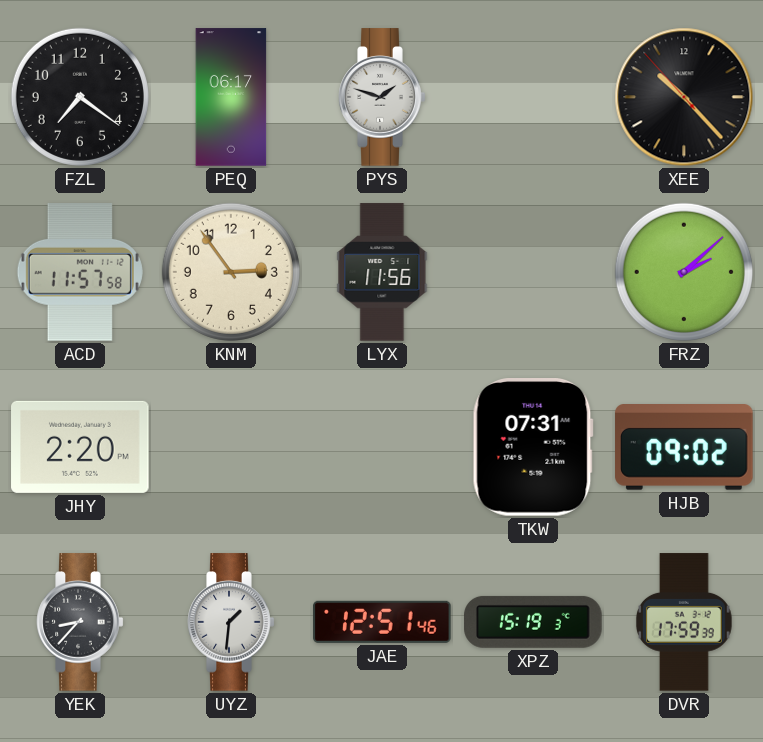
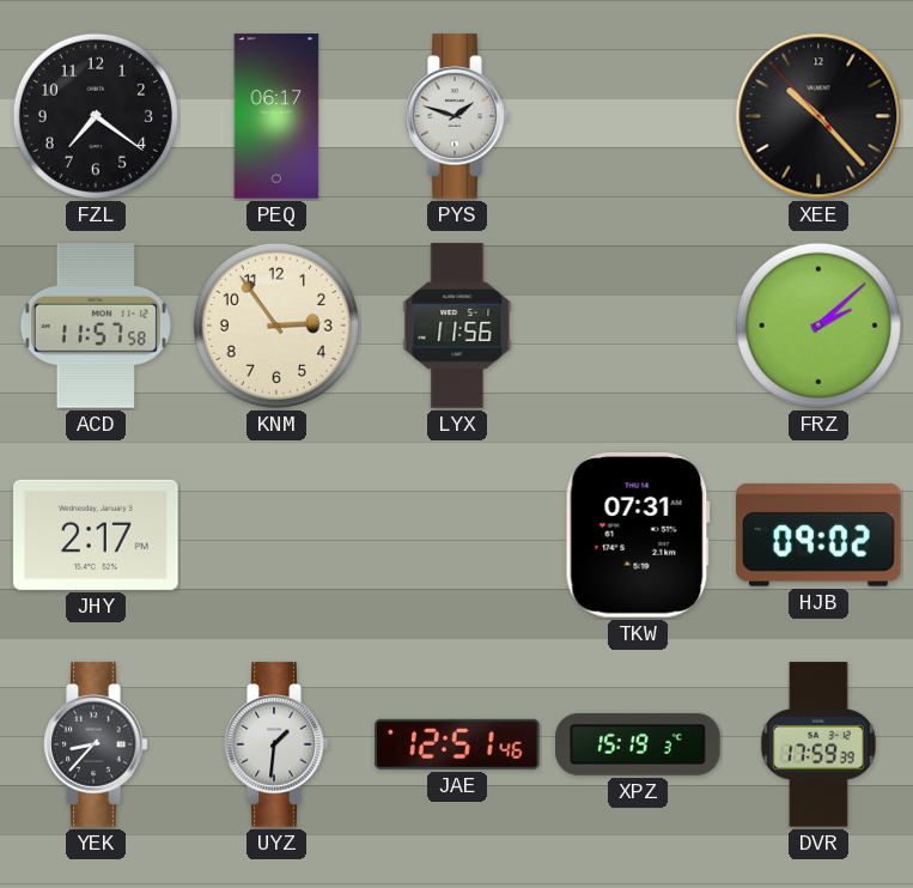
JHY: 2:20 -> 2:17
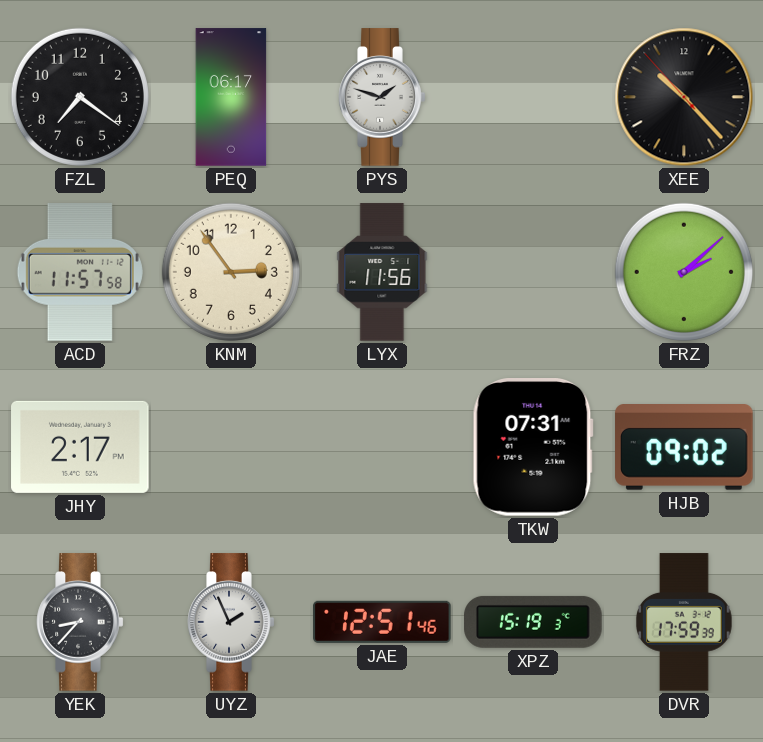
UYZ: 1:31 -> 1:56
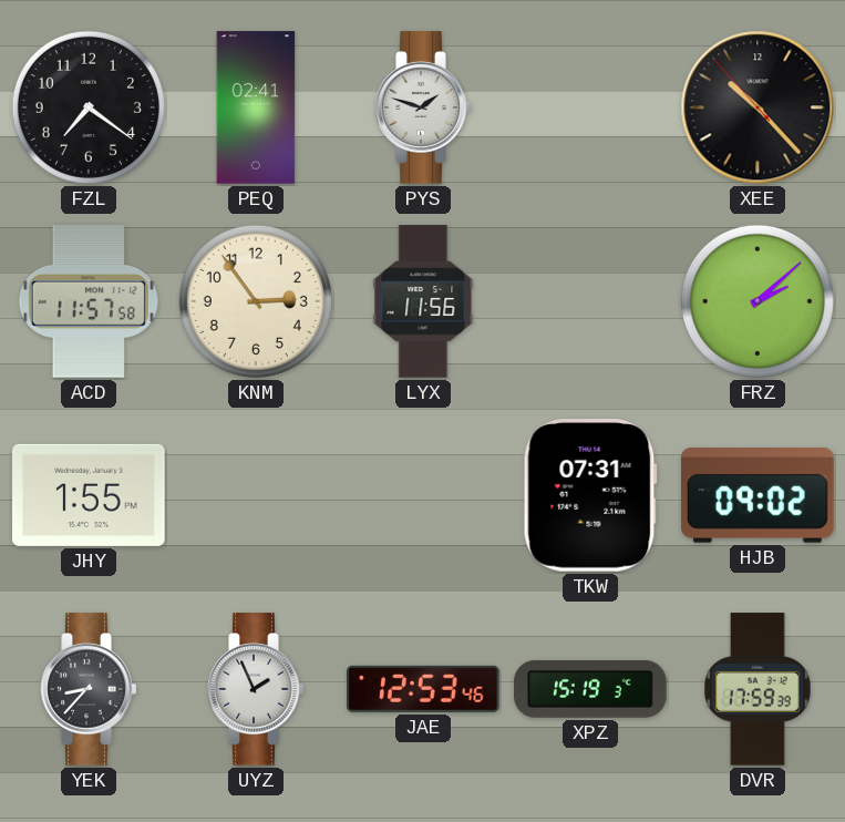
PEQ: 06:17 -> 02:41
JHY: 2:17 -> 1:55
JAE: 12:51 -> 12:53
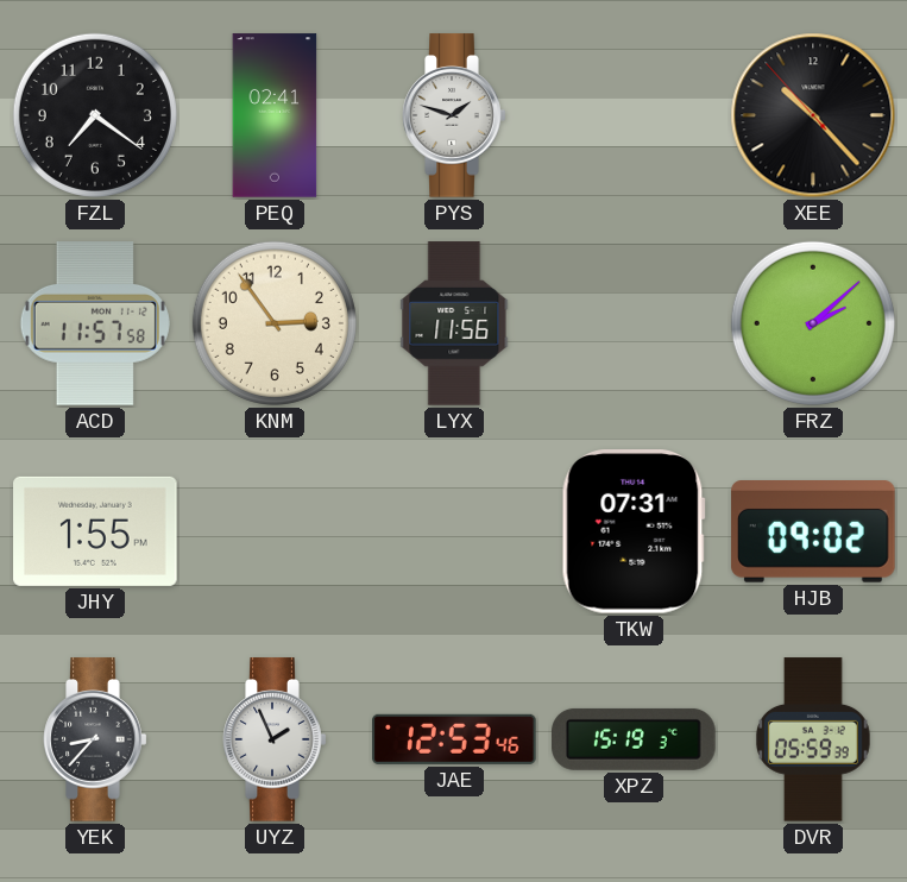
DVR: 17:59 -> 05:59
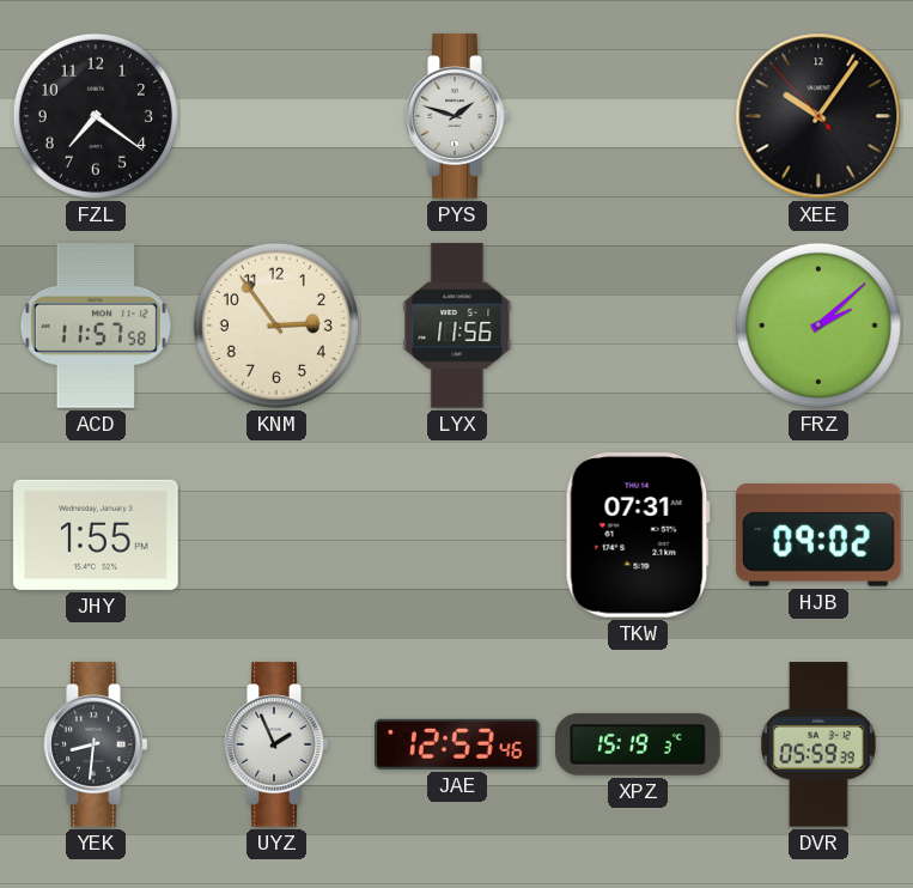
PEQ: 02:41 -> none
XEE: 10:22 -> 10:05
YEK: 8:37 -> 8:31
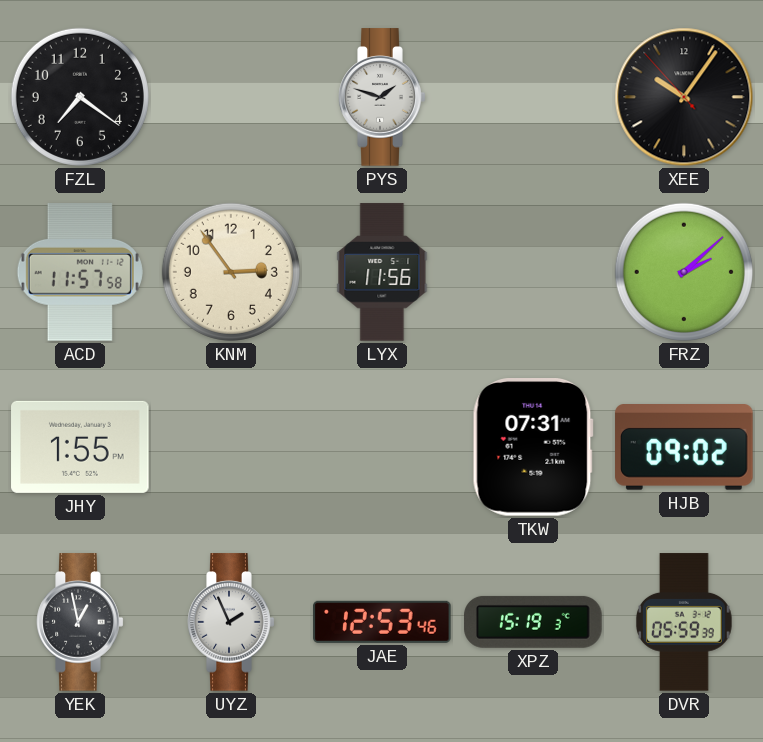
YEK: 8:31 -> 12:58
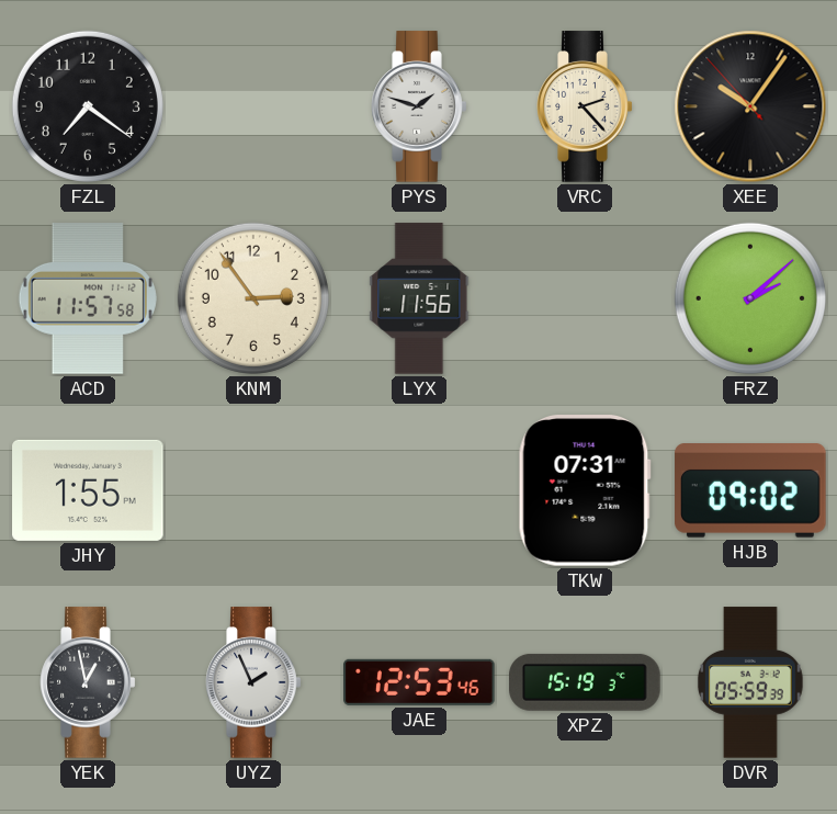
VRC: none -> 2:23
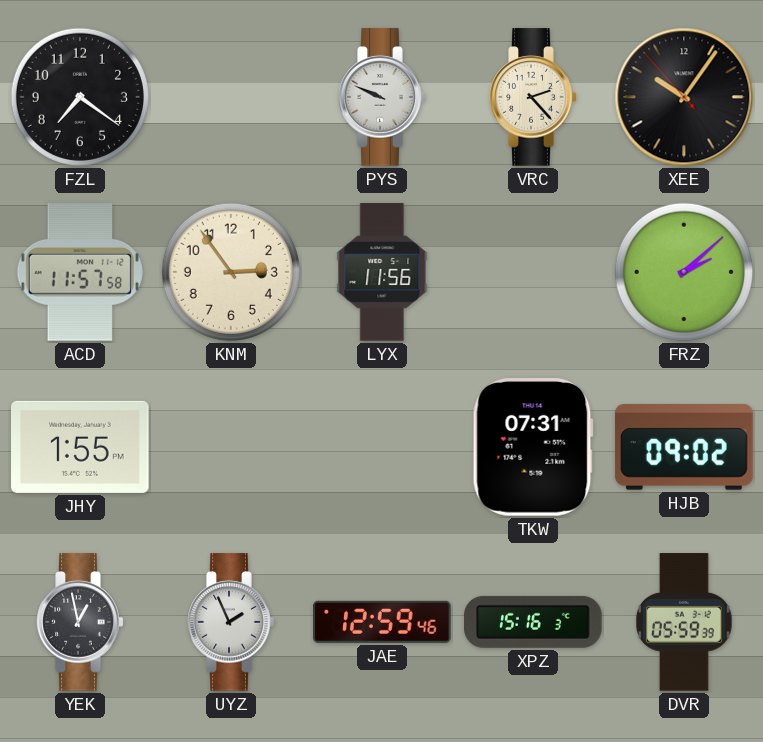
PYS: 1:48 -> 9:49
JAE: 12:53 -> 12:59
XPZ: 15:19 -> 15:16
